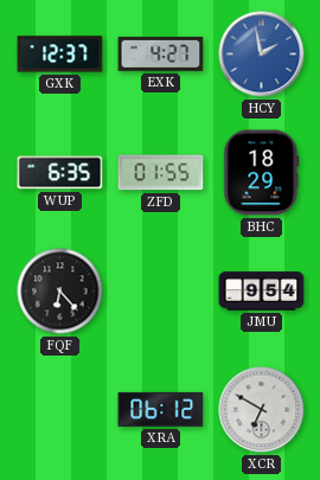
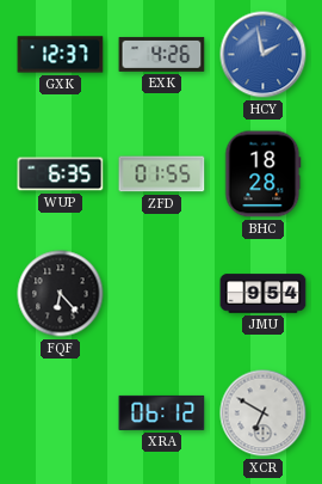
EXK: 4:27 -> 4:26
BHC: 18:29 -> 18:28
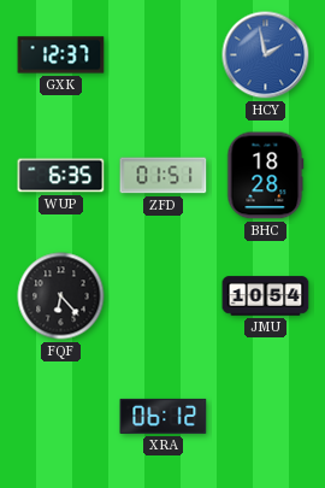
EXK: 4:26 -> none
ZFD: 01:55 -> 01:51
JMU: 9:54 -> 10:54
XCR: 6:50 -> none
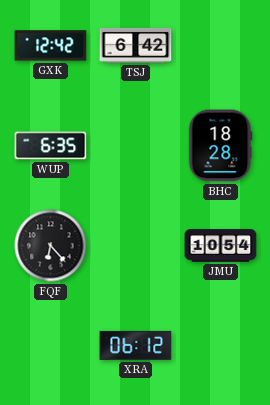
GXK: 12:37 -> 12:42
TSJ: none -> 6:42
HCY: 1:58 -> none
ZFD: 01:51 -> none
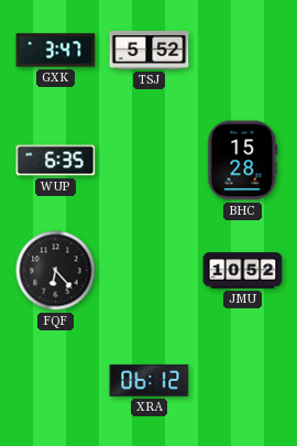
GXK: 12:42 -> 3:47
TSJ: 6:42 -> 5:52
BHC: 18:28 -> 15:28
JMU: 10:54 -> 10:52
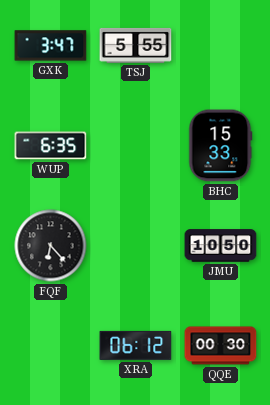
TSJ: 5:52 -> 5:55
BHC: 15:28 -> 15:33
JMU: 10:52 -> 10:50
QQE: none -> 00:30
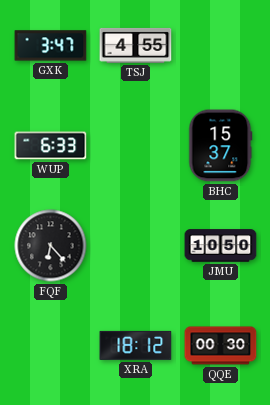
TSJ: 5:55 -> 4:55
WUP: 6:35 -> 6:33
BHC: 15:33 -> 15:37
XRA: 06:12 -> 18:12
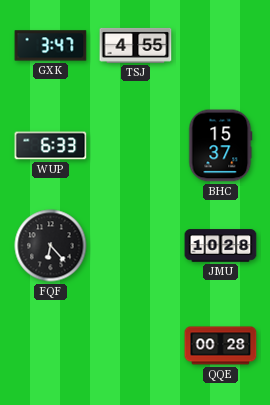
JMU: 10:50 -> 10:28
XRA: 18:12 -> none
QQE: 00:30 -> 00:28
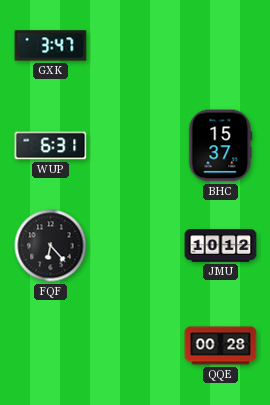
TSJ: 4:55 -> none
WUP: 6:33 -> 6:31
JMU: 10:28 -> 10:12
